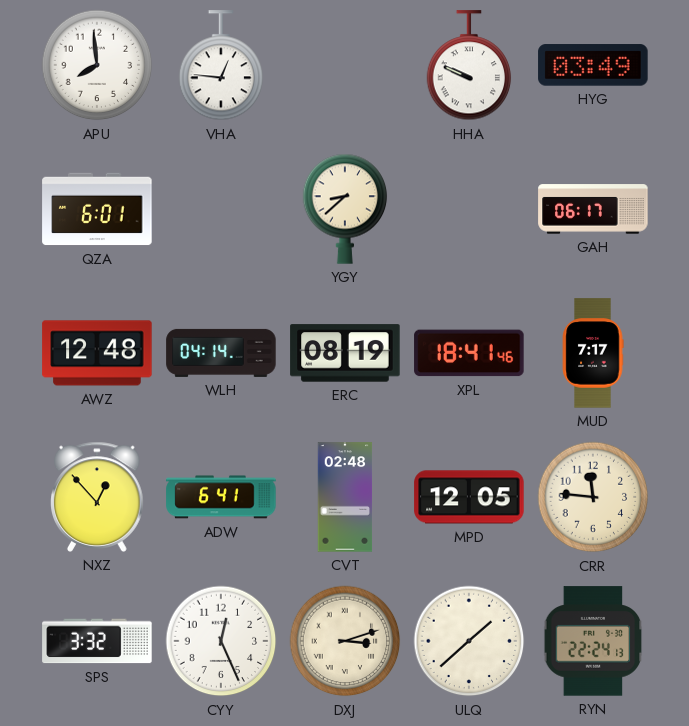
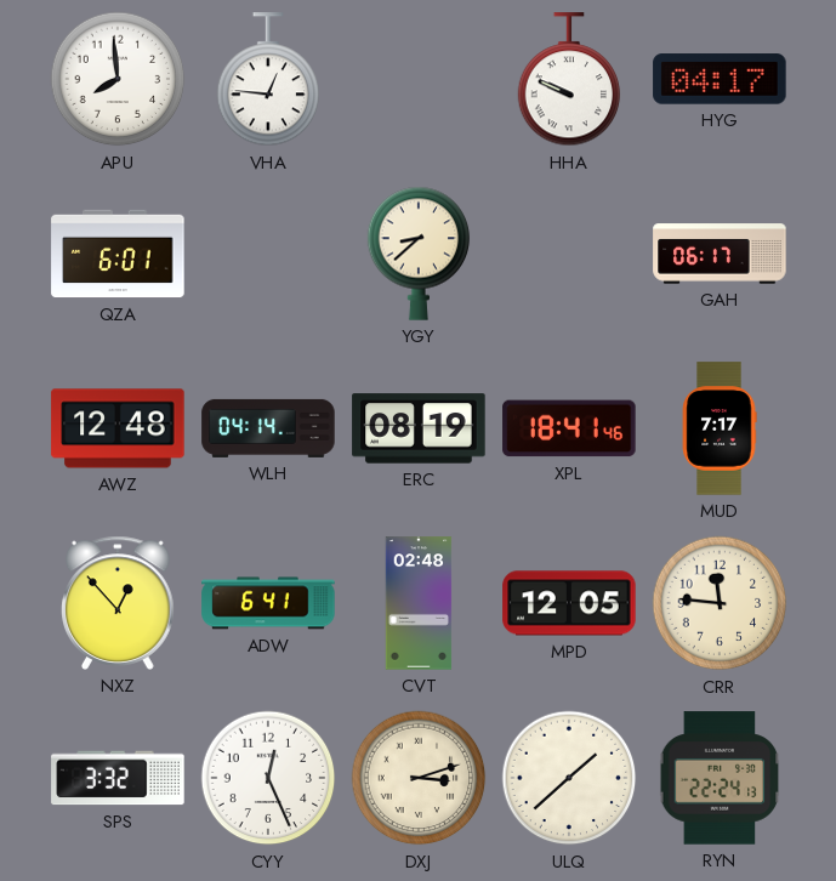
HYG: 03:49 -> 04:17
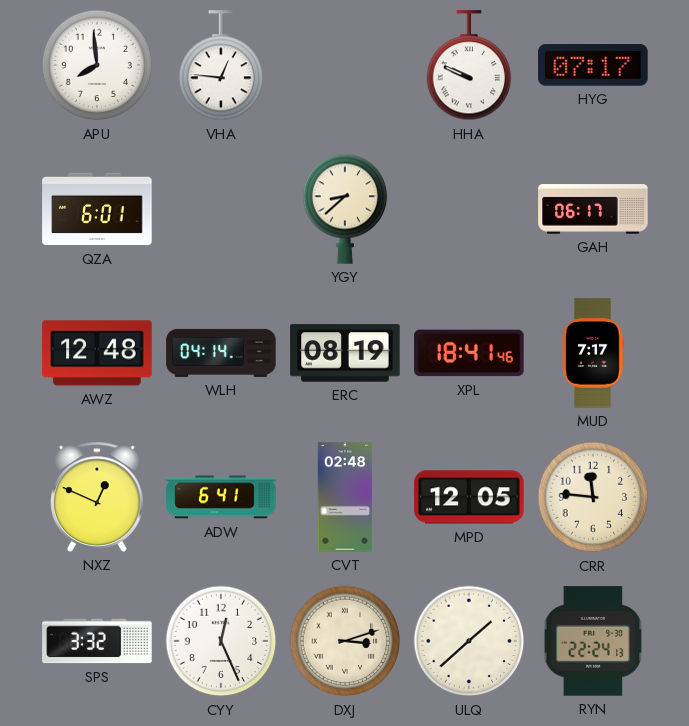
HYG: 04:17 -> 07:17
NXZ: 12:53 -> 12:49
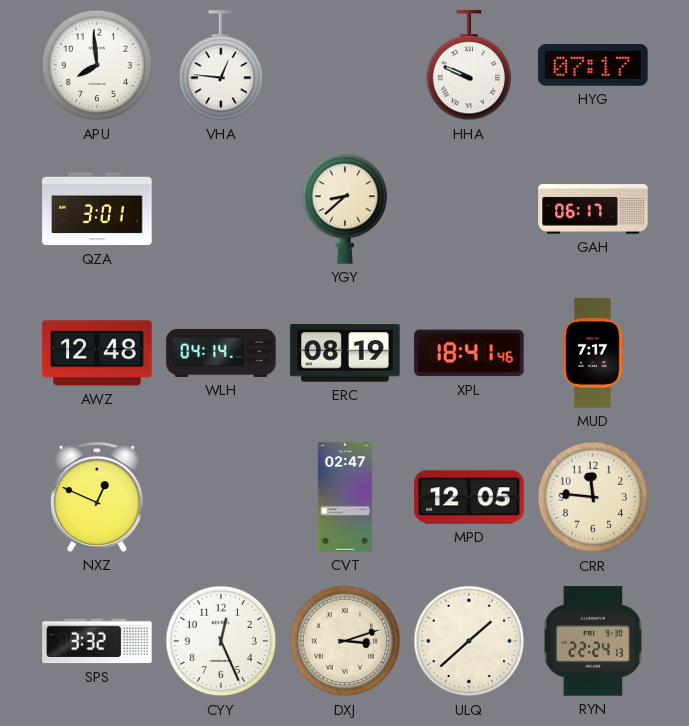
QZA: 6:01 -> 3:01
ADW: 6:41 -> none
CVT: 02:48 -> 02:47
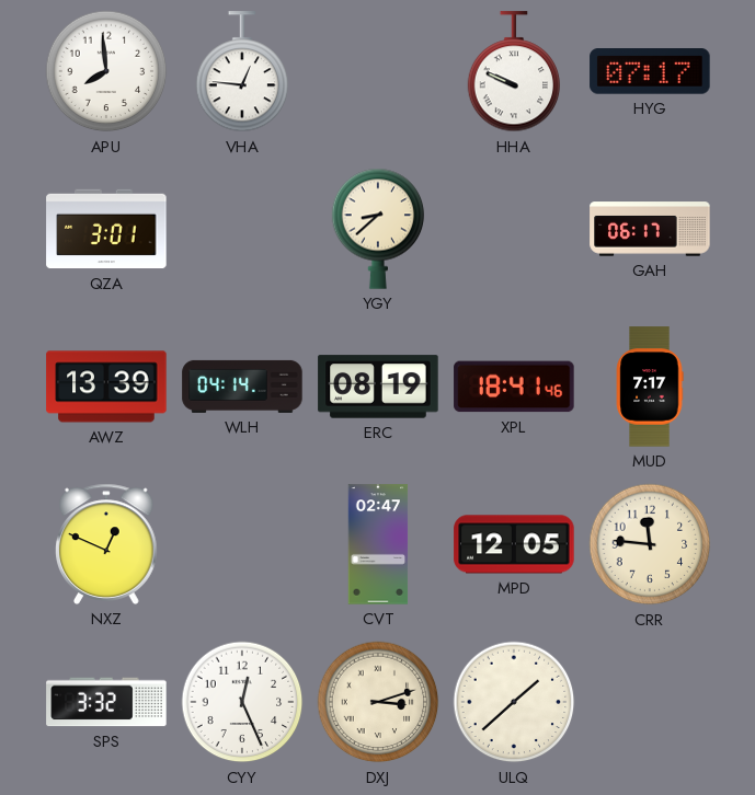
AWZ: 12:48 -> 13:39
RYN: 22:24 -> none
